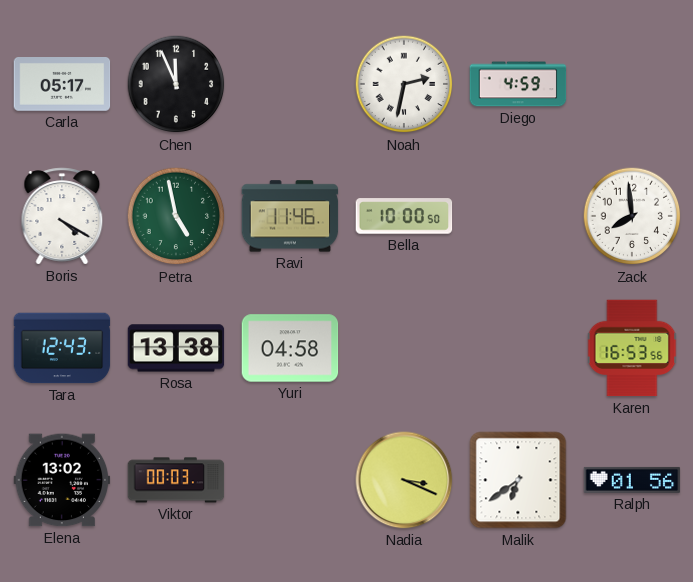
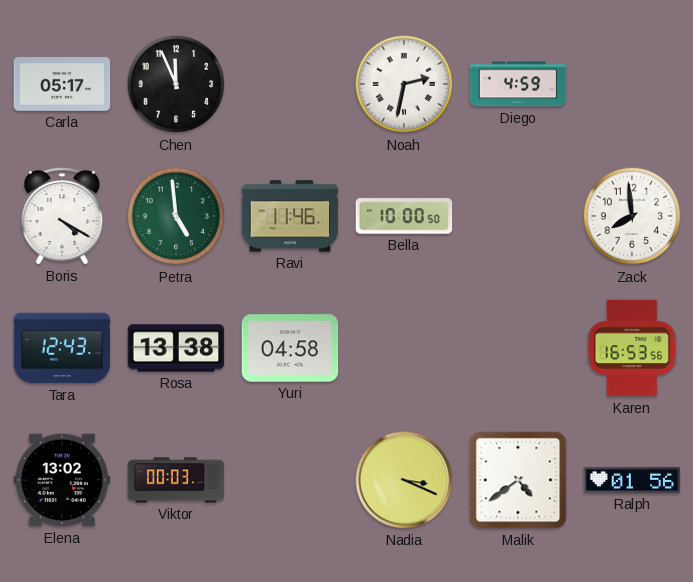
Petra: 4:58 -> 4:59
Malik: 6:39 -> 4:39
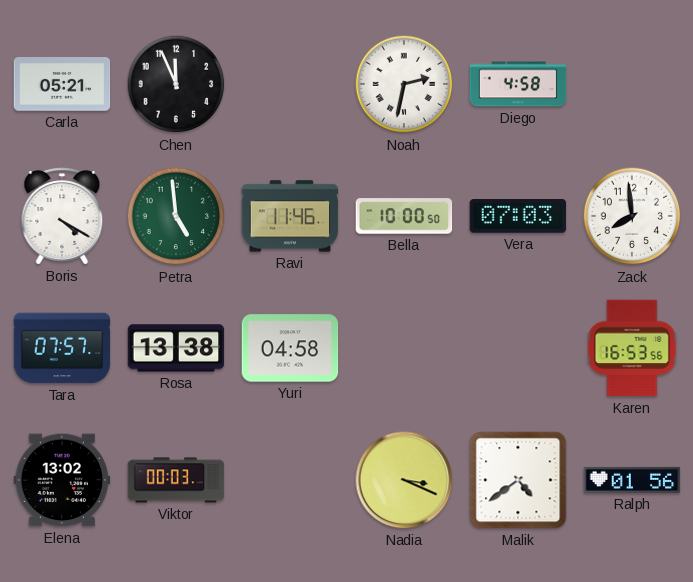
Carla: 05:17 -> 05:21
Diego: 4:59 -> 4:58
Vera: none -> 07:03
Tara: 12:43 -> 07:57
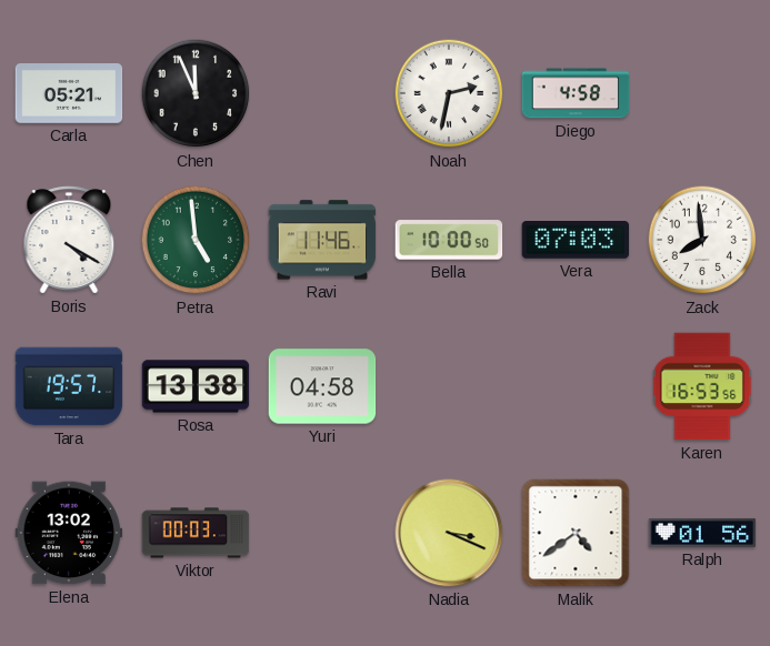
Tara: 07:57 -> 19:57
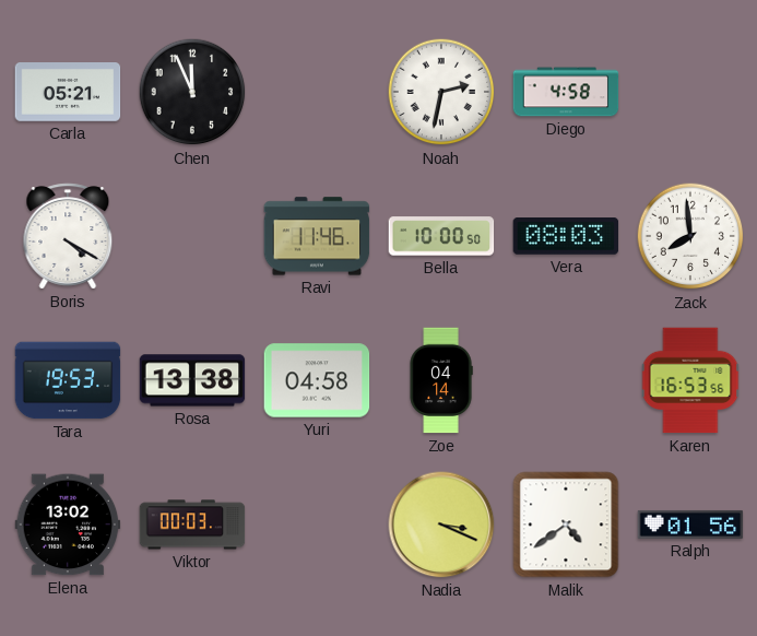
Petra: 4:59 -> none
Vera: 07:03 -> 08:03
Tara: 19:57 -> 19:53
Zoe: none -> 04:14
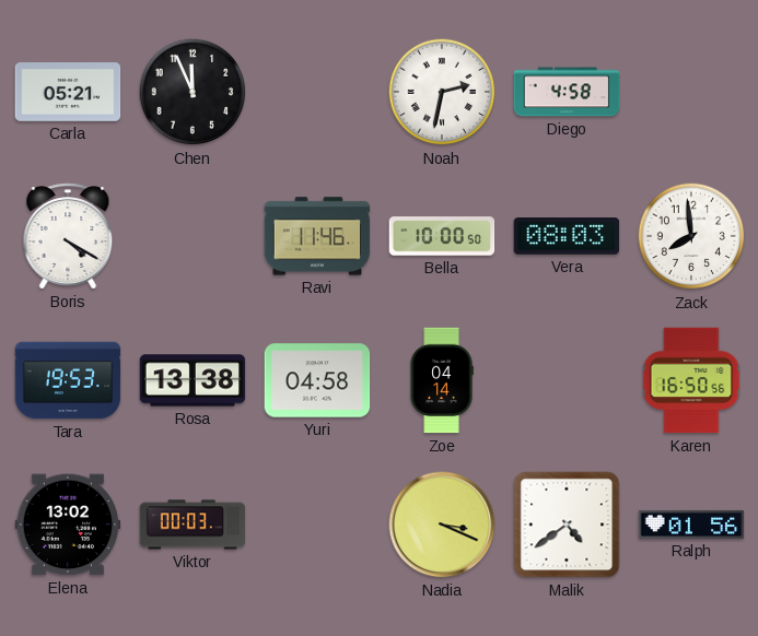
Karen: 16:53 -> 16:50
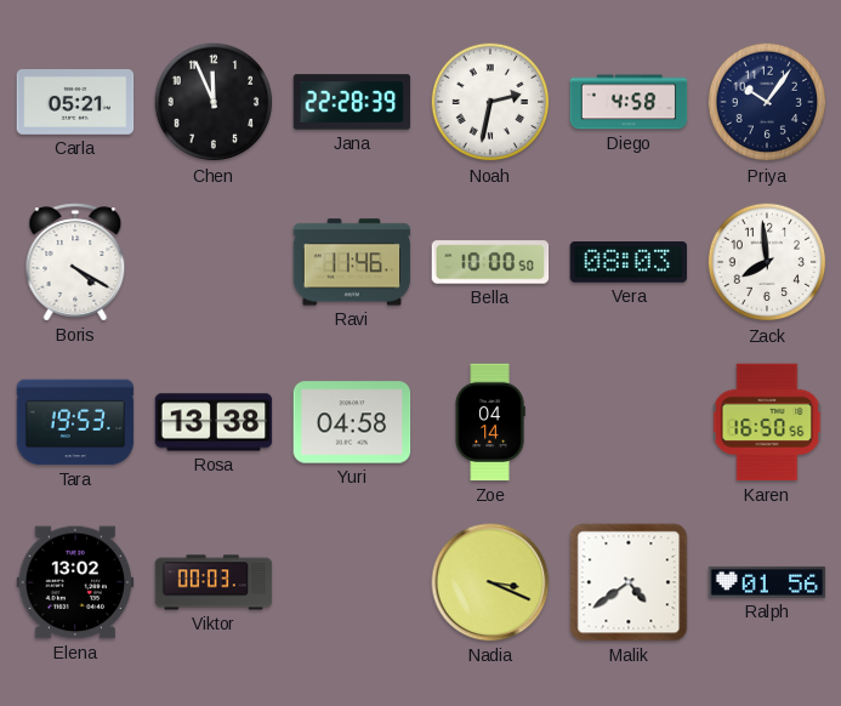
Jana: none -> 22:28
Priya: none -> 10:06
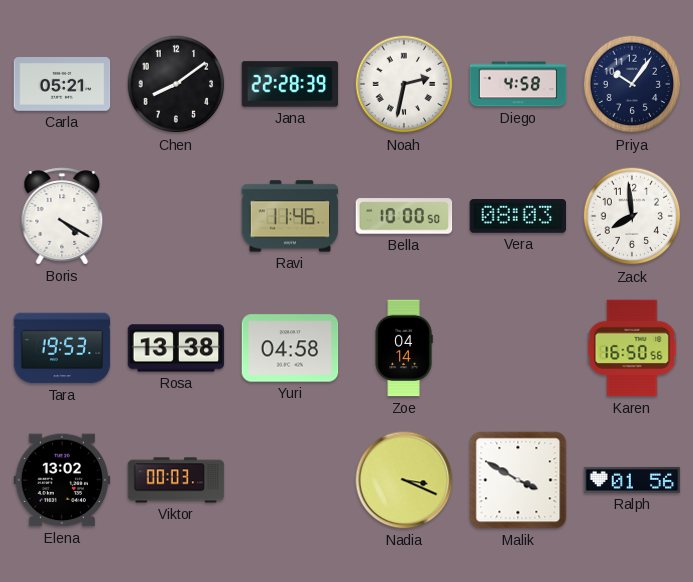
Chen: 11:56 -> 8:09
Malik: 4:39 -> 3:50
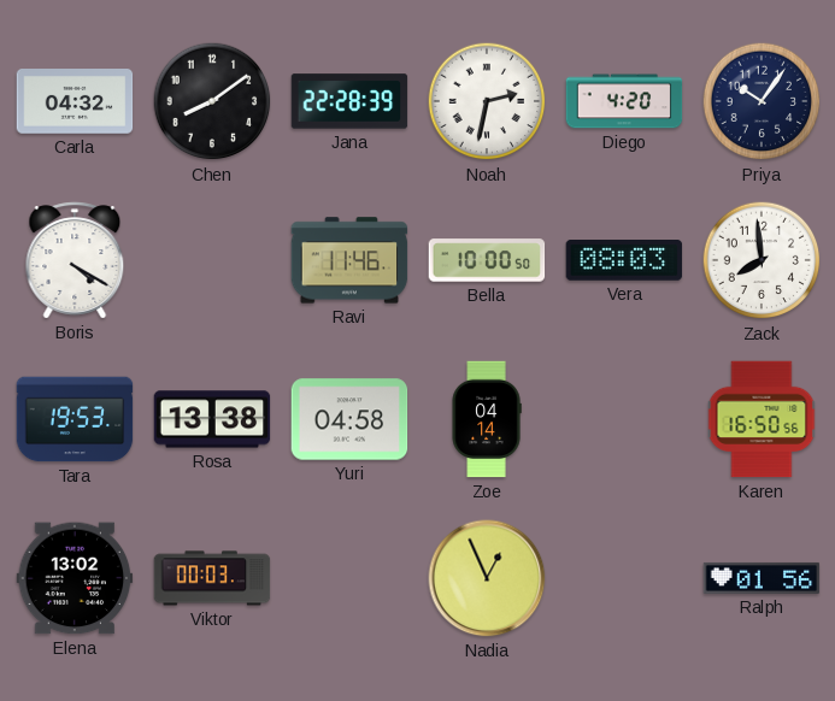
Carla: 05:21 -> 04:32
Diego: 4:58 -> 4:20
Nadia: 3:19 -> 12:56
Malik: 3:50 -> none
